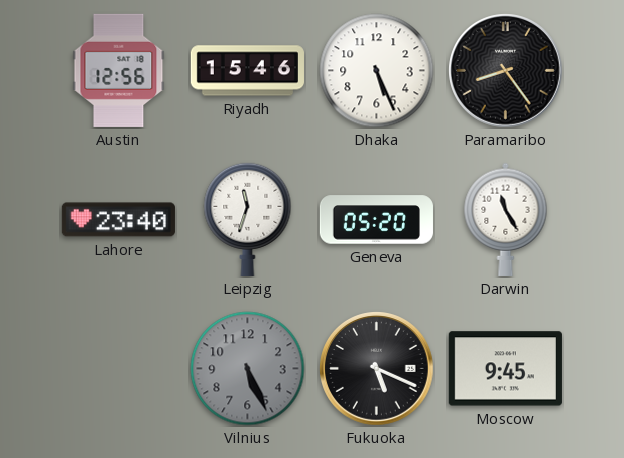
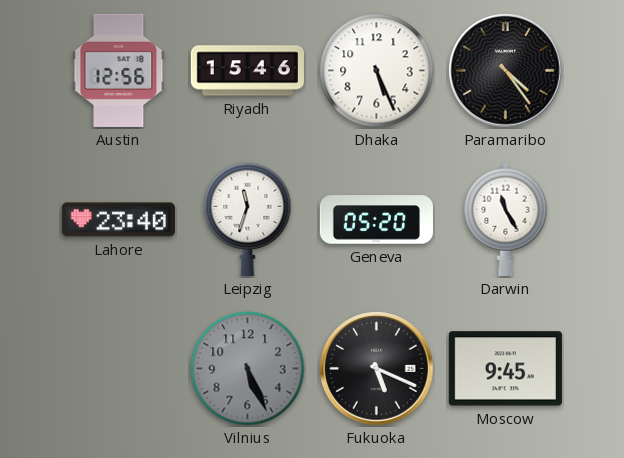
Paramaribo: 8:24 -> 4:24
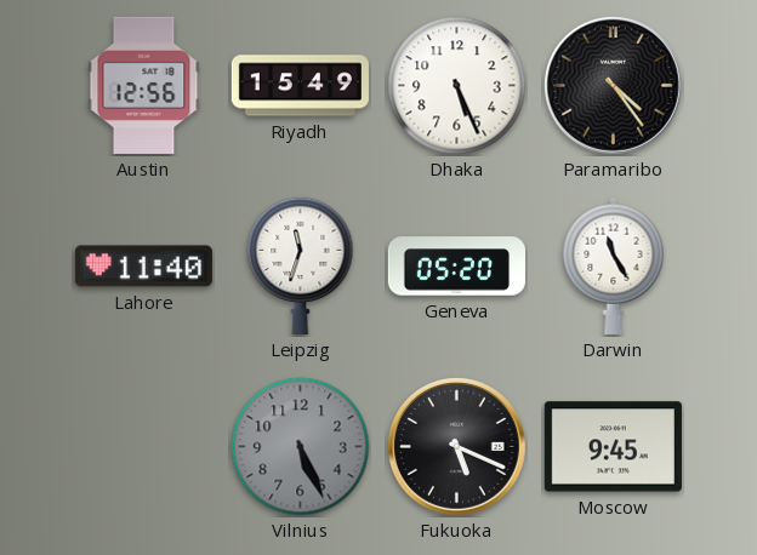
Riyadh: 15:46 -> 15:49
Lahore: 23:40 -> 11:40
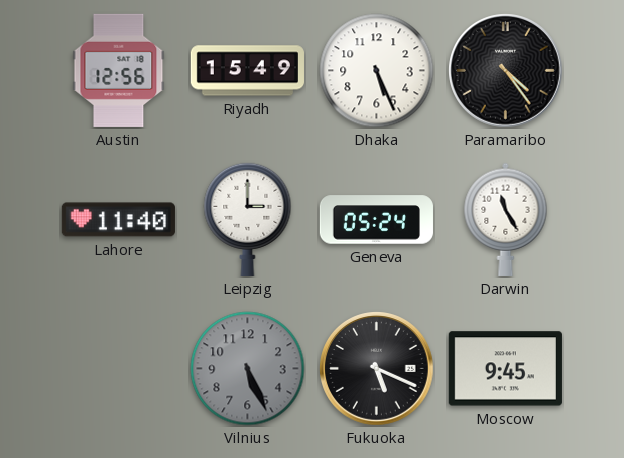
Leipzig: 11:33 -> 3:00
Geneva: 05:20 -> 05:24
